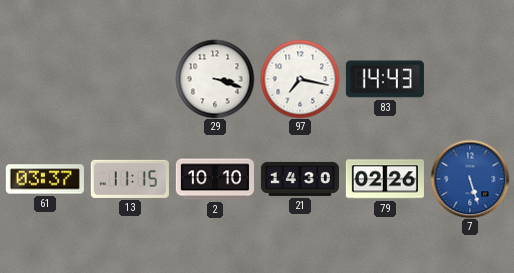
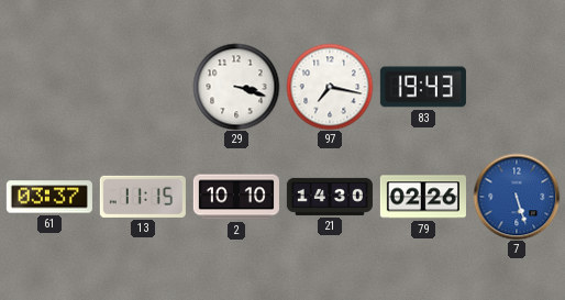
83: 14:43 -> 19:43
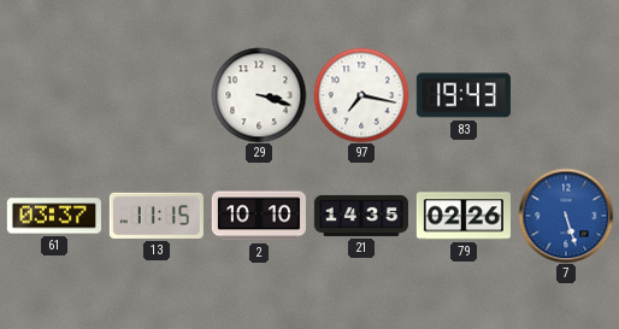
21: 14:30 -> 14:35
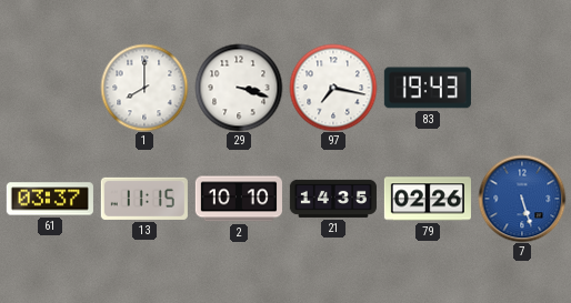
1: none -> 8:00
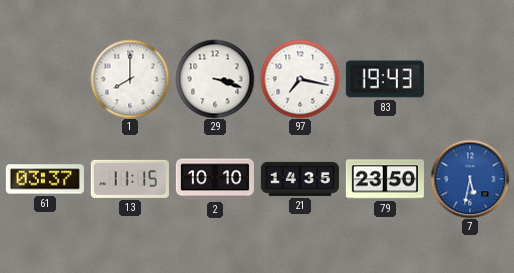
79: 02:26 -> 23:50
7: 5:27 -> 5:32
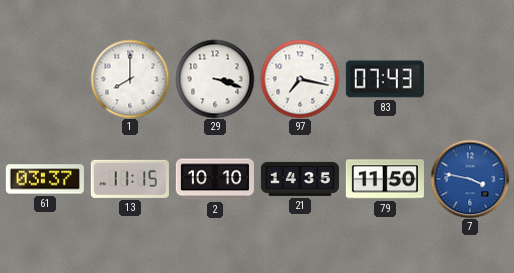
83: 19:43 -> 07:43
79: 23:50 -> 11:50
7: 5:32 -> 3:47
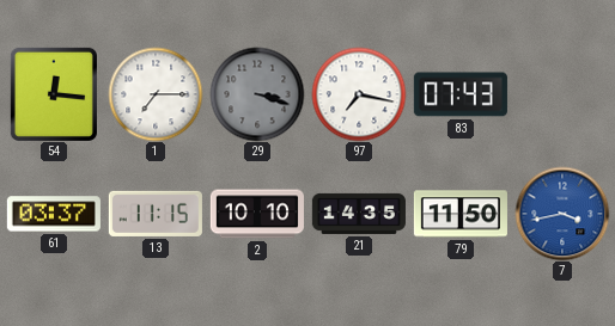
54: none -> 12:16
1: 8:00 -> 7:15
29 dial: white -> grey
7: 3:47 -> 3:43
